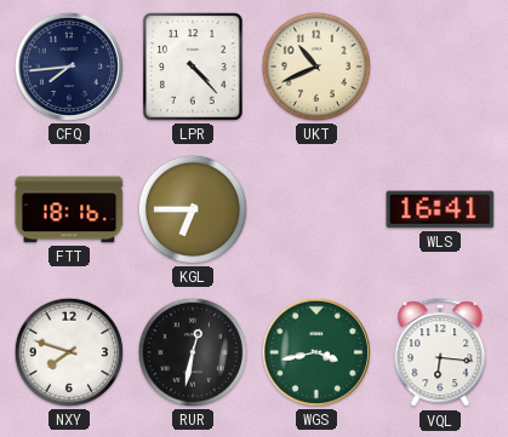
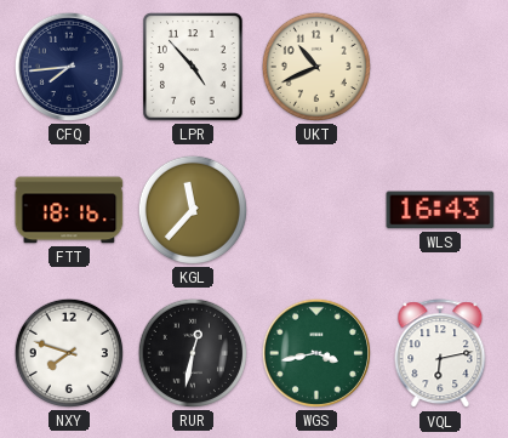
LPR: 4:23 -> 4:53
KGL: 6:45 -> 11:37
WLS: 16:41 -> 16:43
VQL: 6:16 -> 6:13
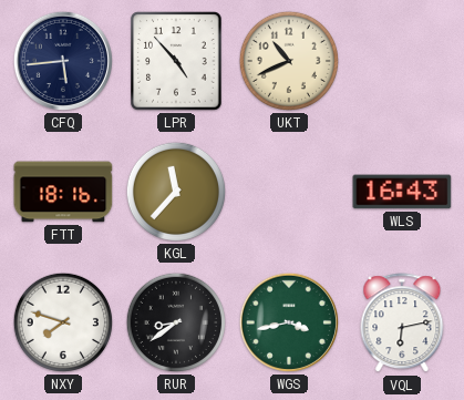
CFQ: 7:44 -> 5:44
RUR: 12:32 -> 8:39
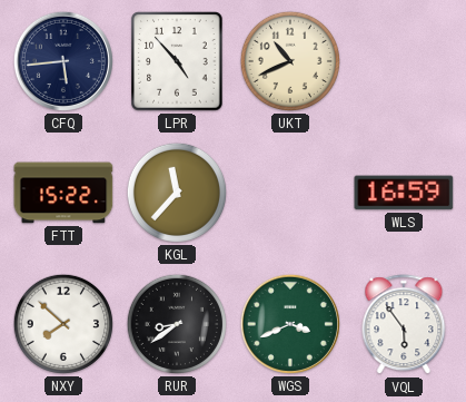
FTT: 18:16 -> 15:22
WLS: 16:43 -> 16:59
NXY: 7:48 -> 7:52
WGS: 3:43 -> 3:41
VQL: 6:13 -> 5:54
